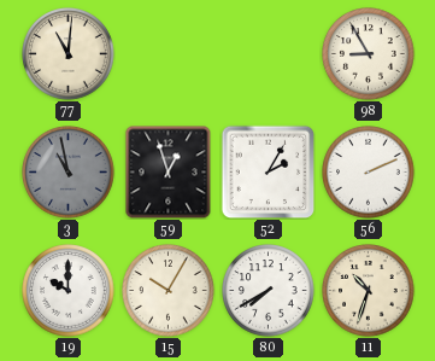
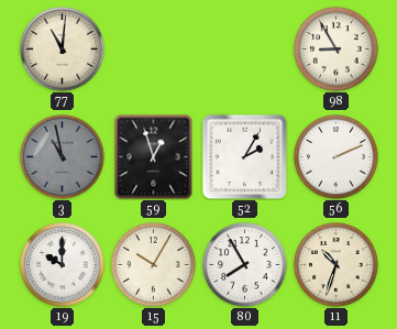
80: 7:40 -> 7:55
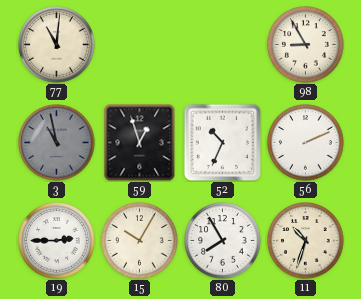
52: 2:05 -> 10:34
19: 10:00 -> 2:45
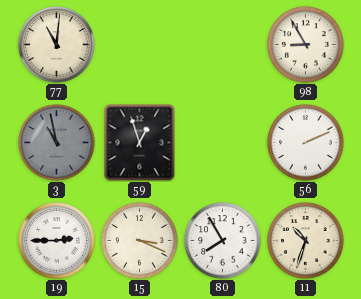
52: 10:34 -> none
15: 10:05 -> 3:19
